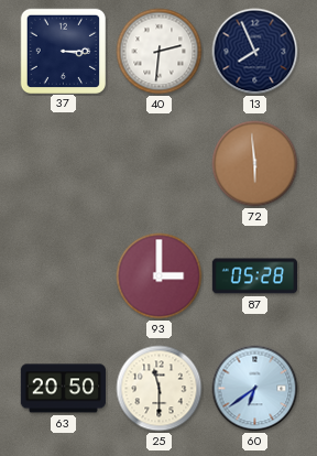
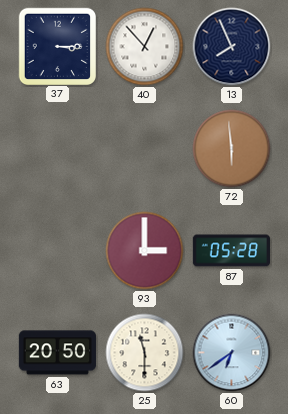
40: 2:31 -> 12:53
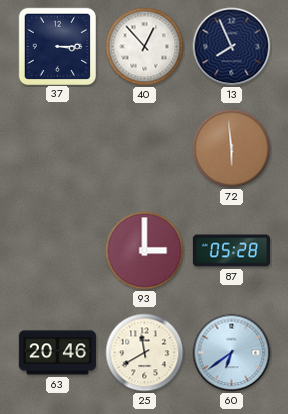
63: 20:50 -> 20:46
25: 11:30 -> 11:40
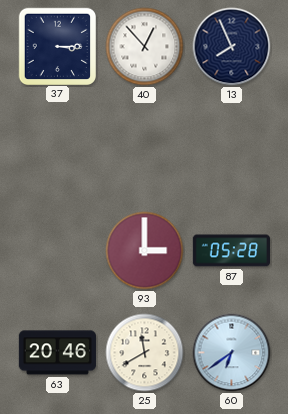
72: 5:59 -> none
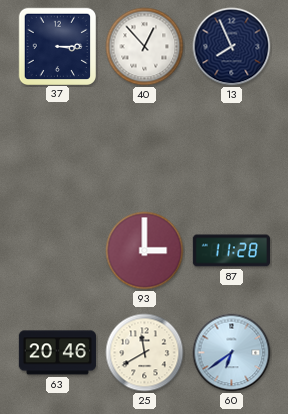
87: 05:28 -> 11:28
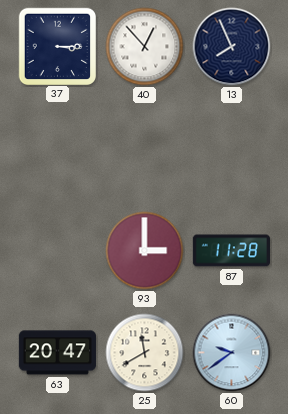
63: 20:46 -> 20:47
60: 6:39 -> 9:39
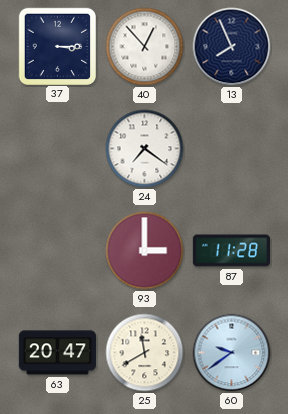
24: none -> 7:21
